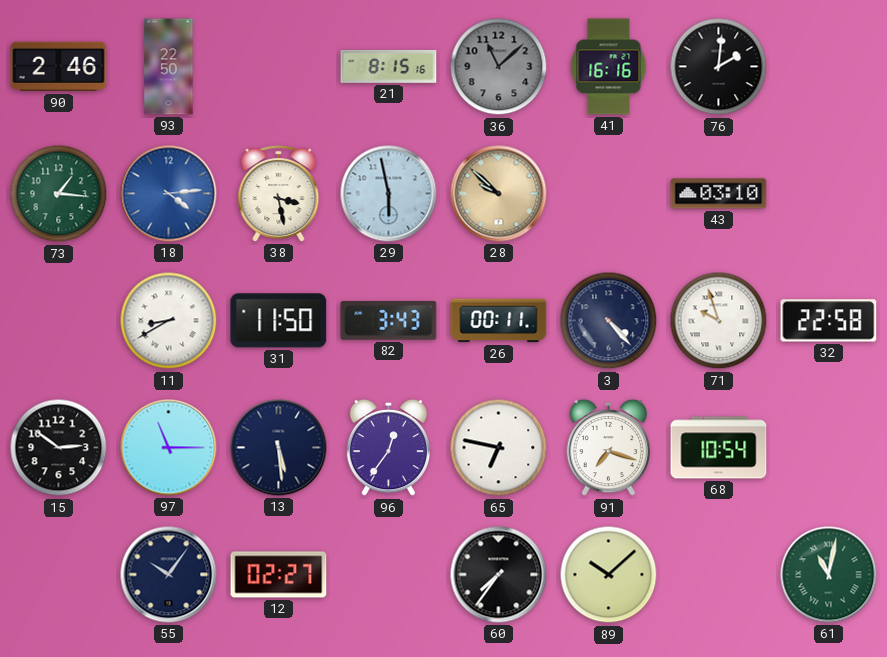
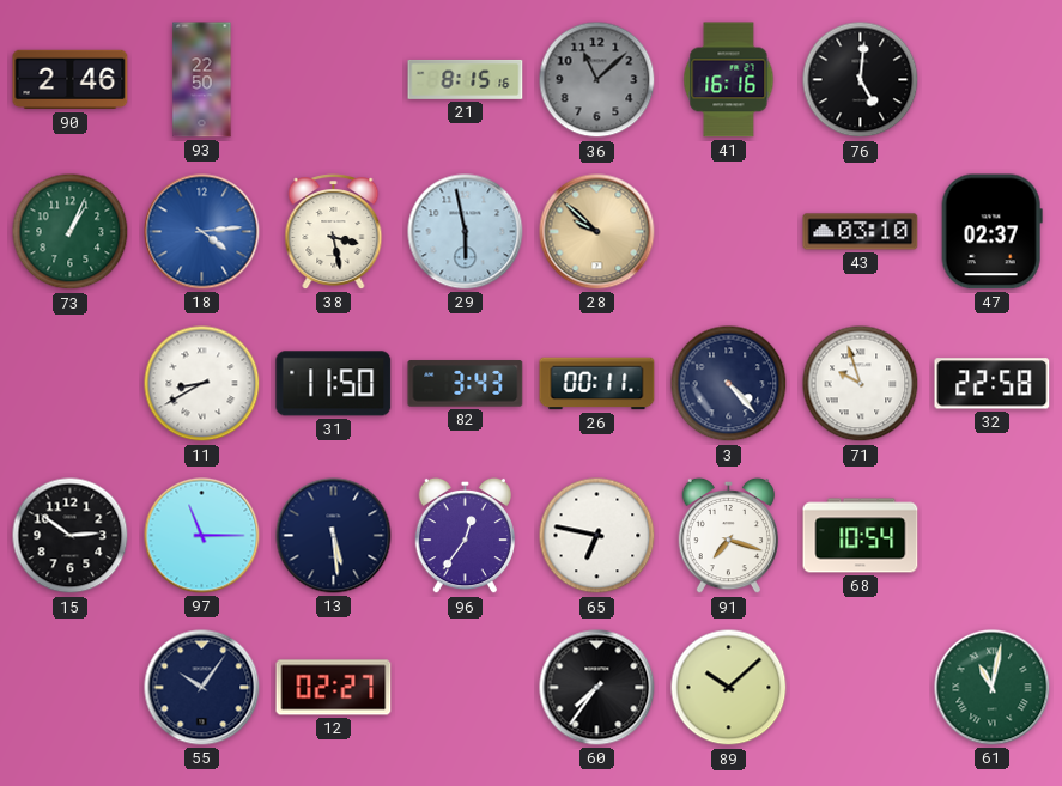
76: 2:01 -> 5:01
73: 1:16 -> 1:04
47: none -> 02:37
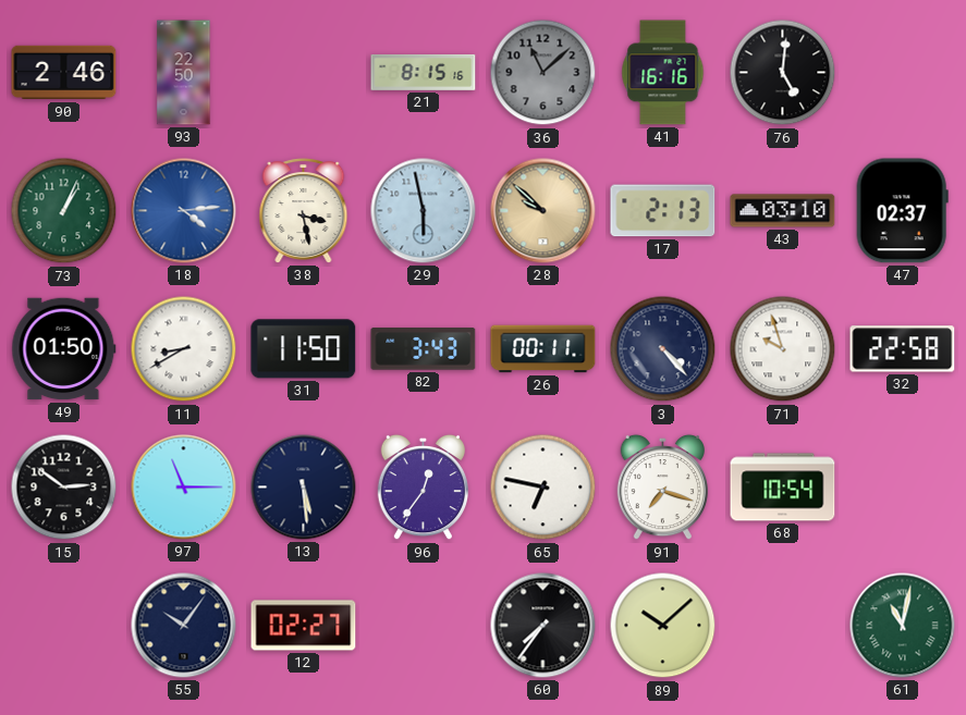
17: none -> 2:13
49: none -> 01:50
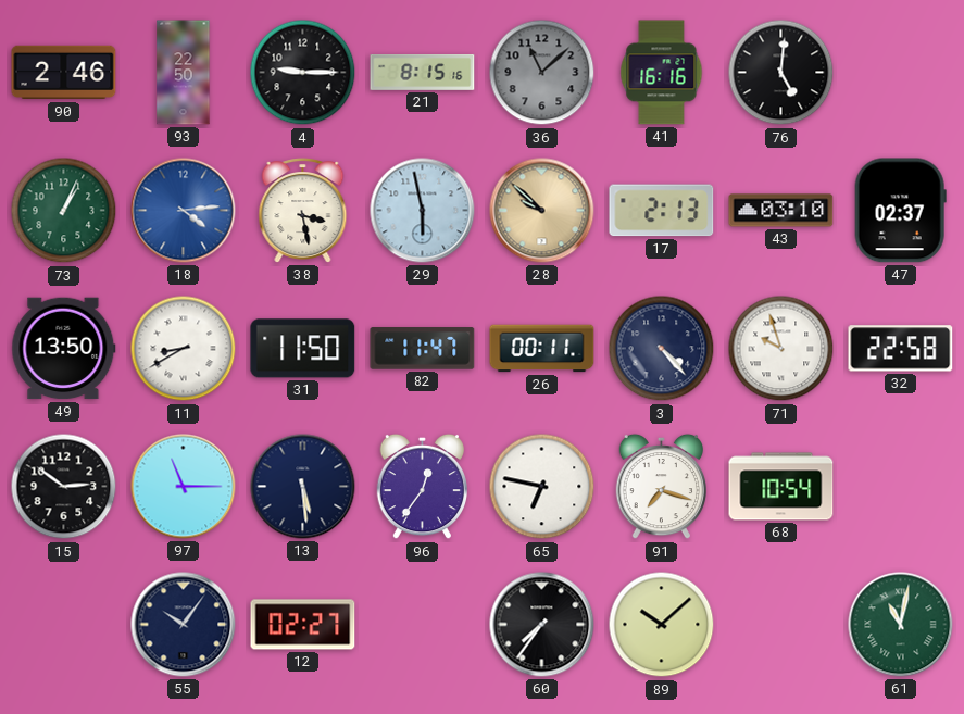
4: none -> 9:15
49: 01:50 -> 13:50
82: 3:43 -> 11:47
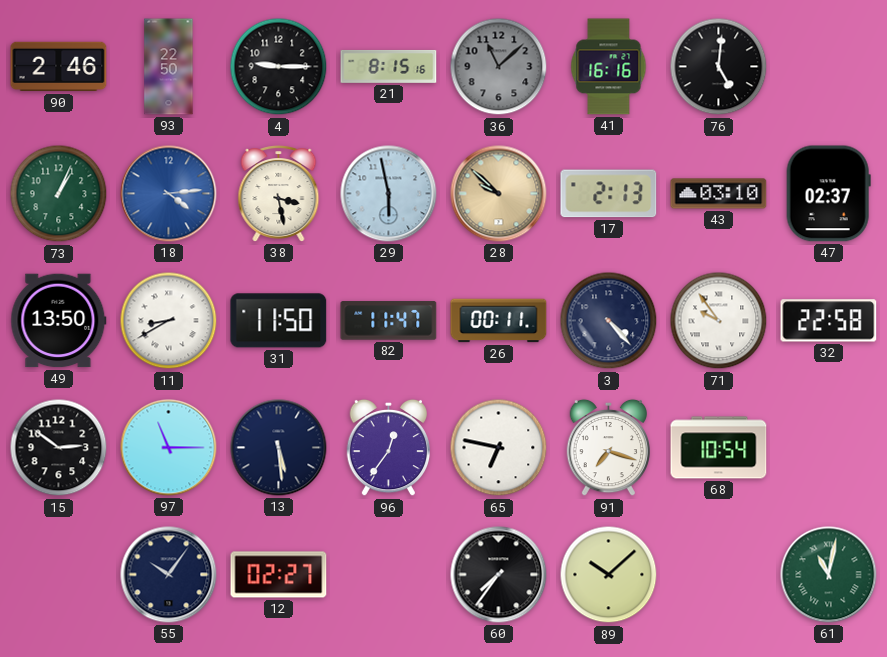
71: 9:57 -> 9:54
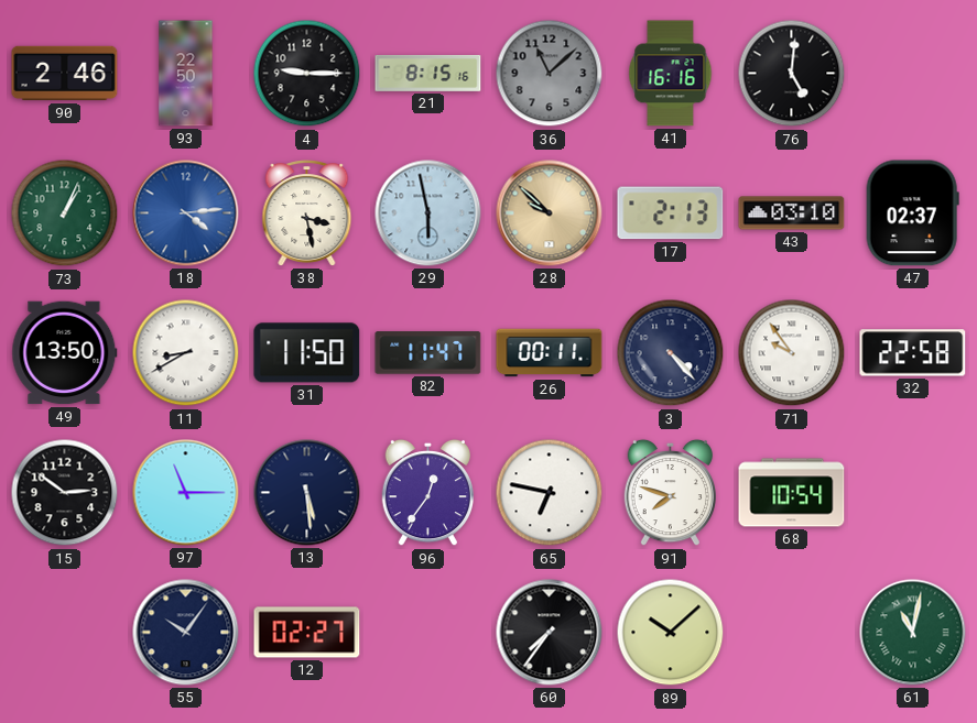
91: 7:18 -> 7:48
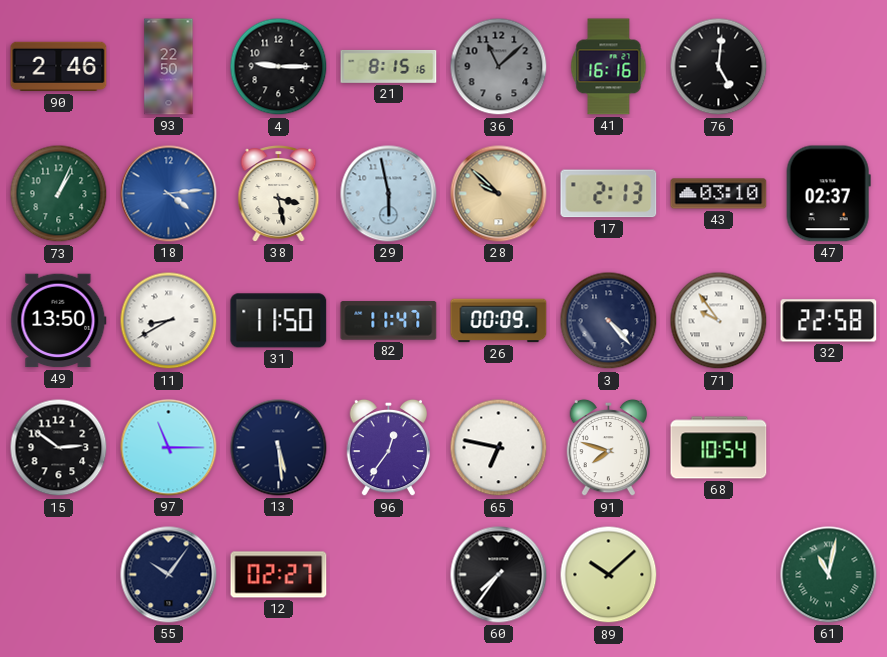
26: 00:11 -> 00:09
